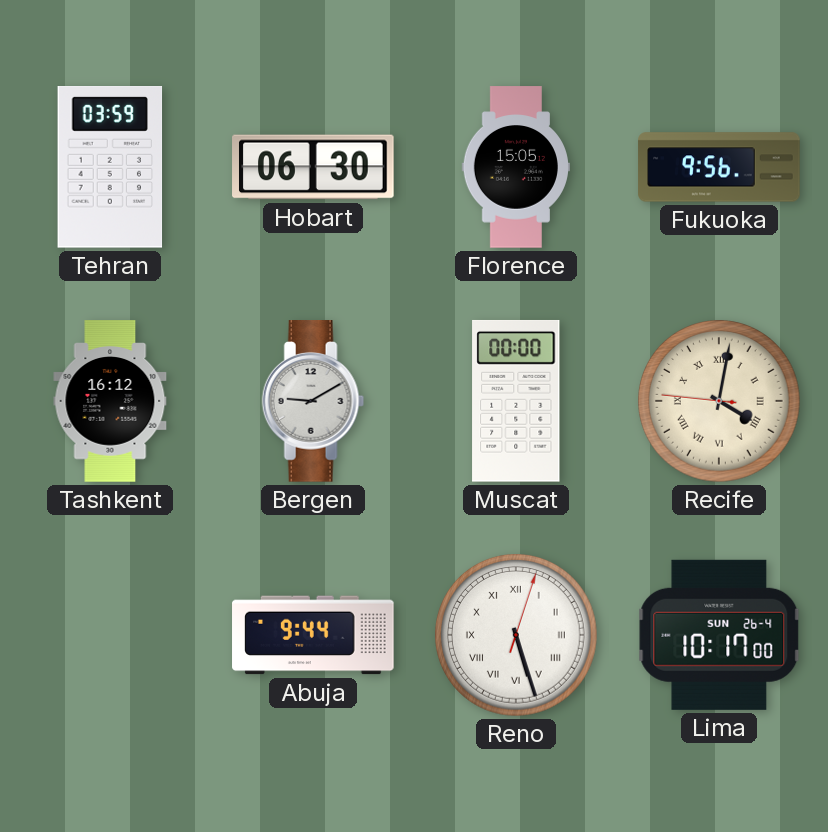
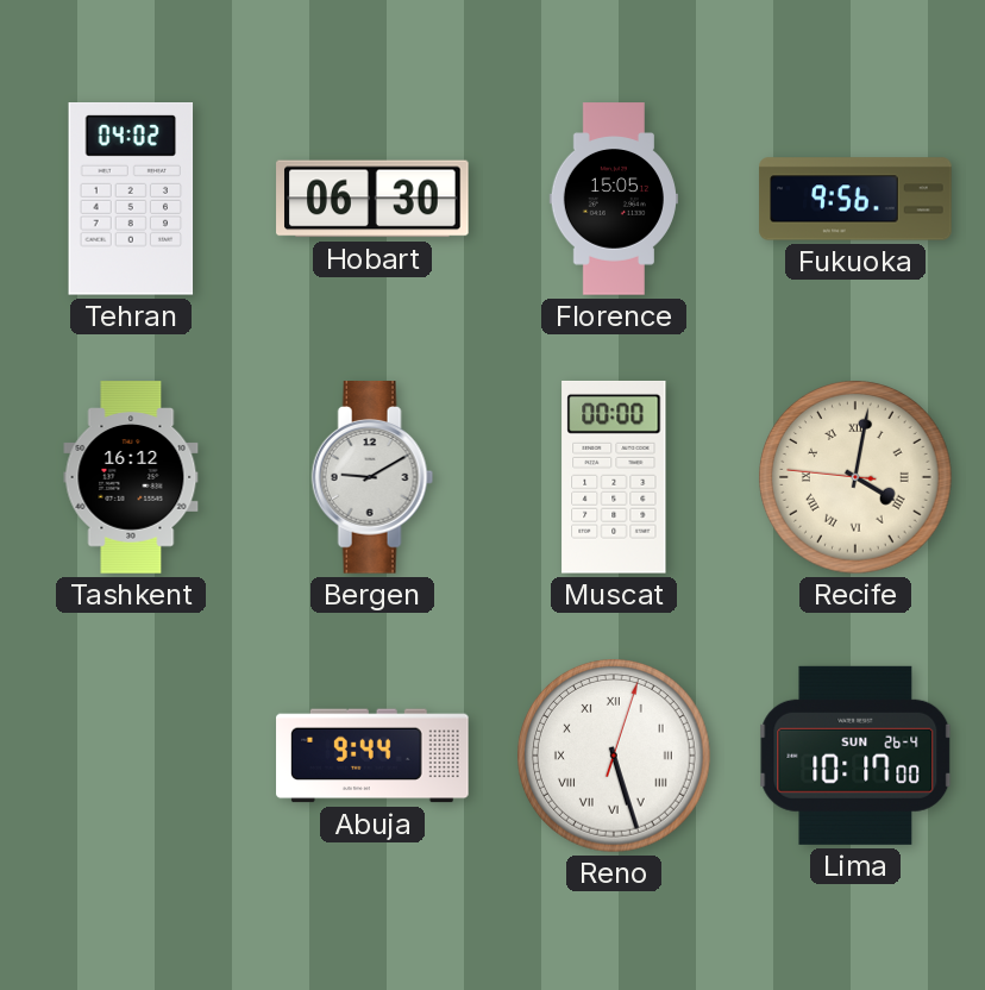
Tehran: 03:59 -> 04:02
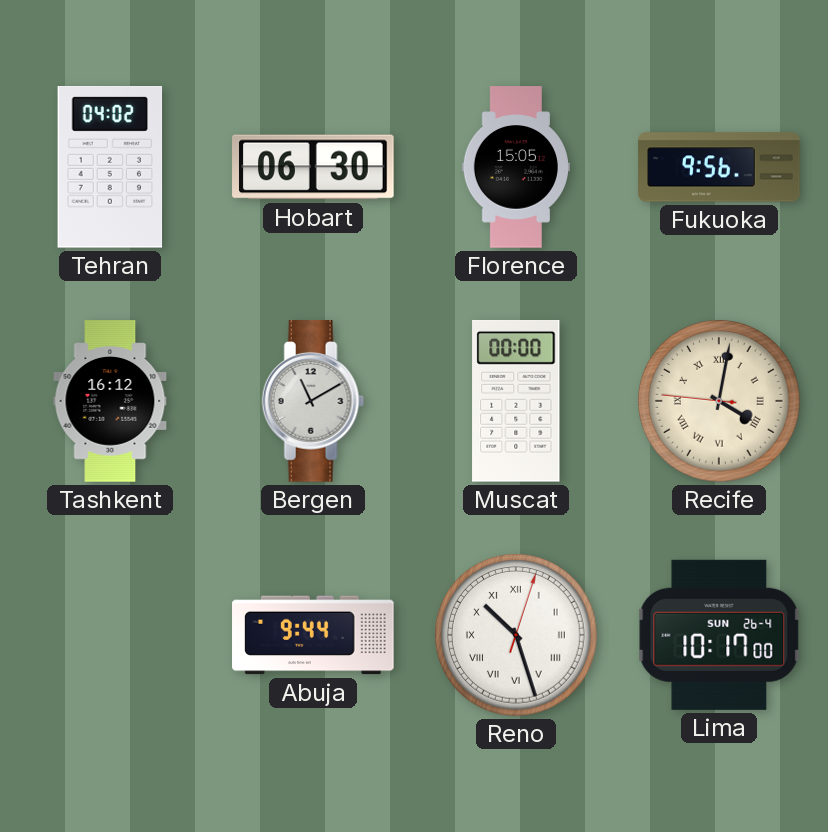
Bergen: 9:10 -> 11:10
Reno: 5:27 -> 10:27
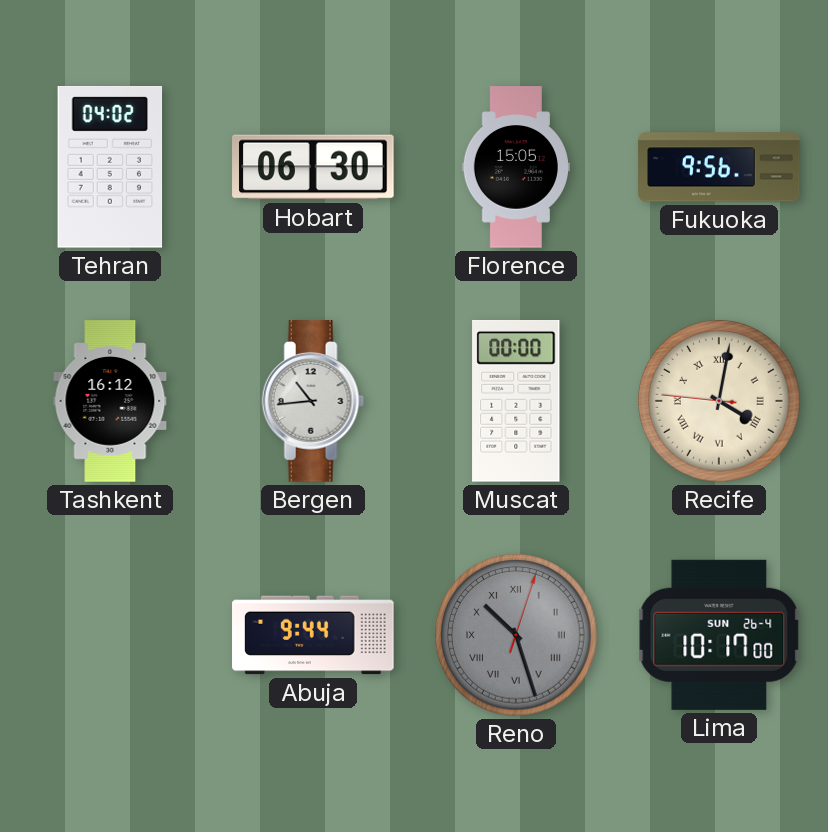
Bergen: 11:10 -> 10:44
Reno dial: white -> grey
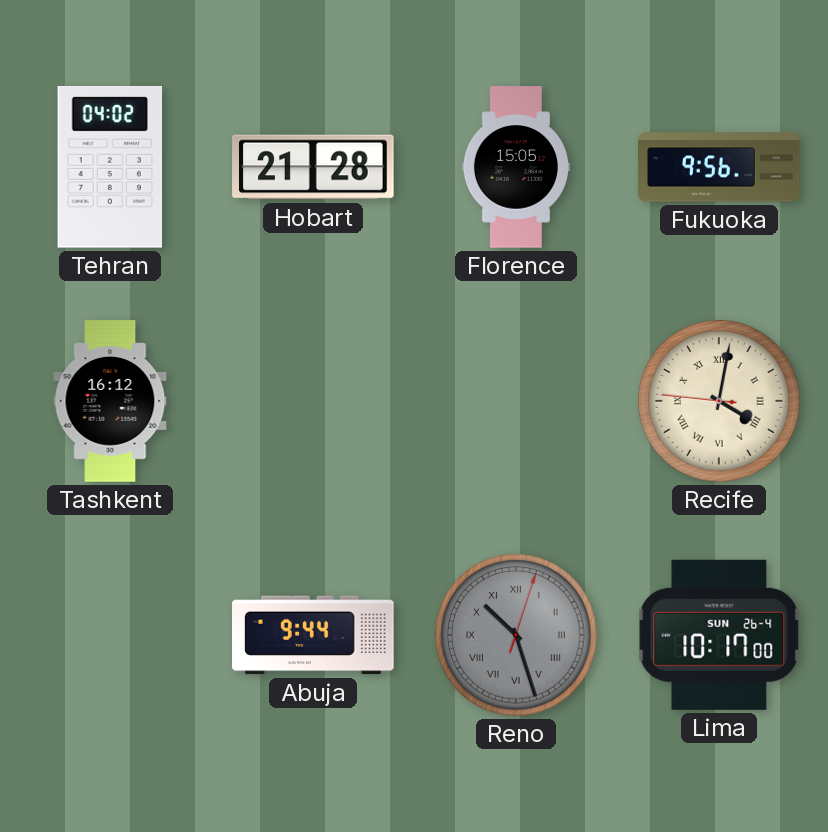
Hobart: 06:30 -> 21:28
Bergen: 10:44 -> none
Muscat: 00:00 -> none
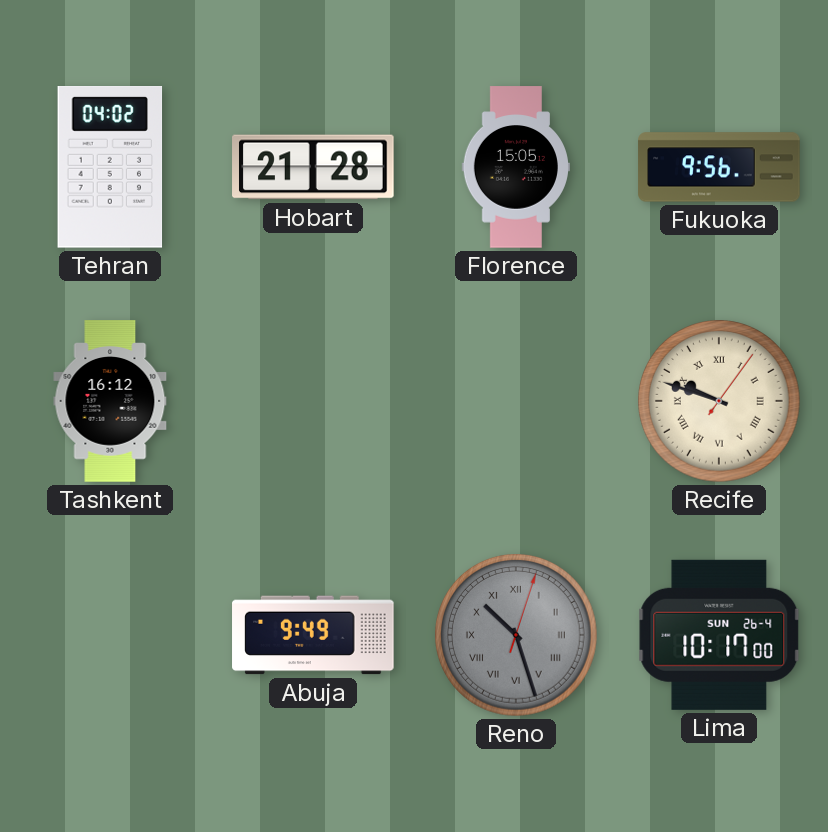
Recife: 4:01 -> 9:48
Abuja: 9:44 -> 9:49
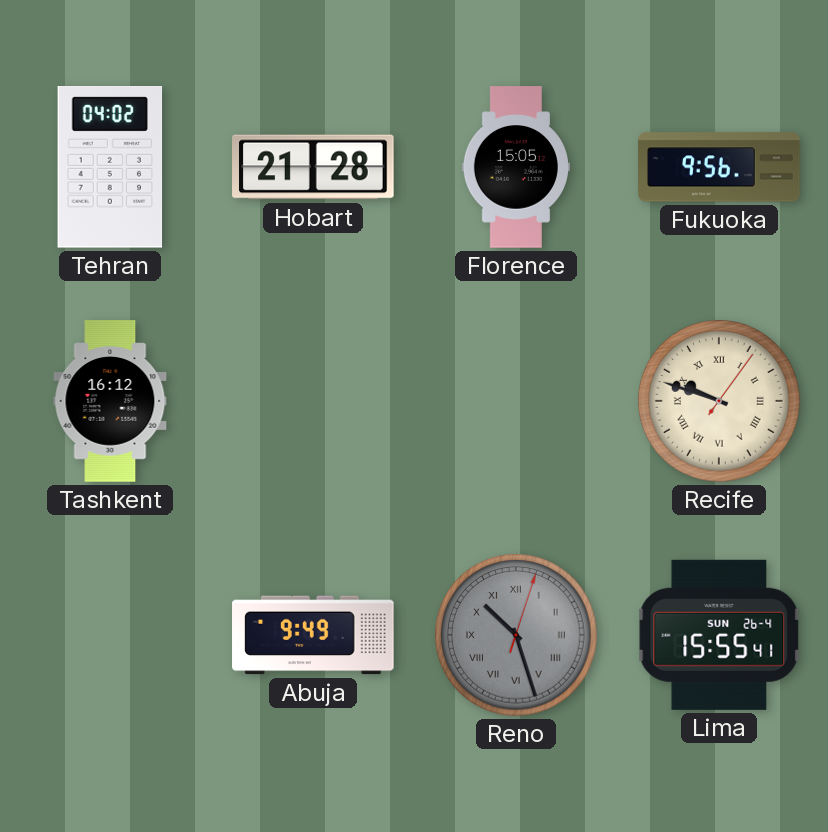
Lima: 10:17 -> 15:55
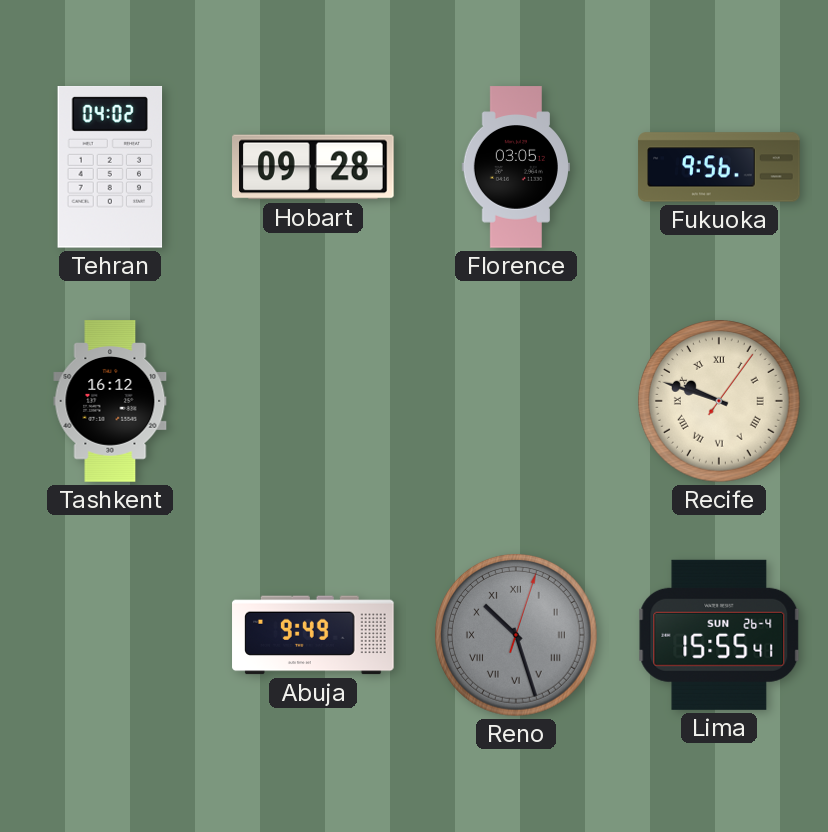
Hobart: 21:28 -> 09:28
Florence: 15:05 -> 03:05
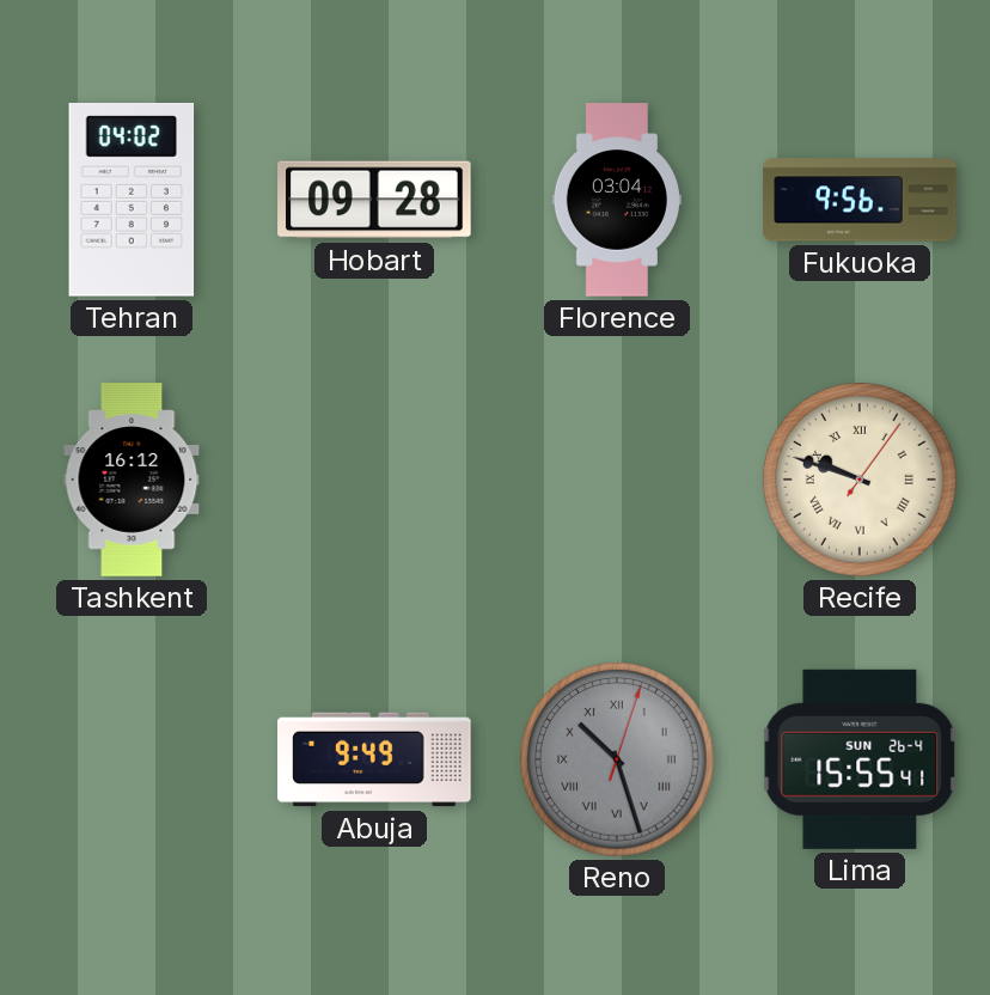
Florence: 03:05 -> 03:04
